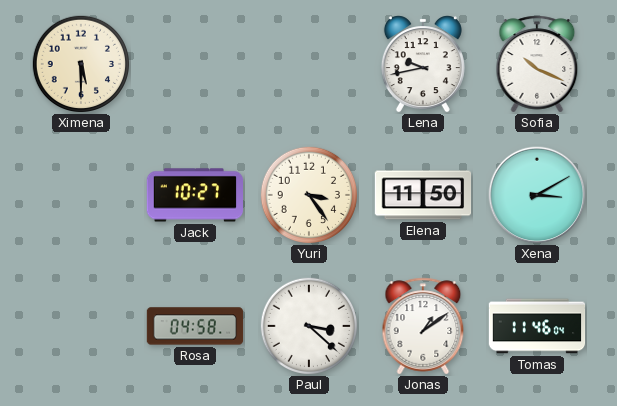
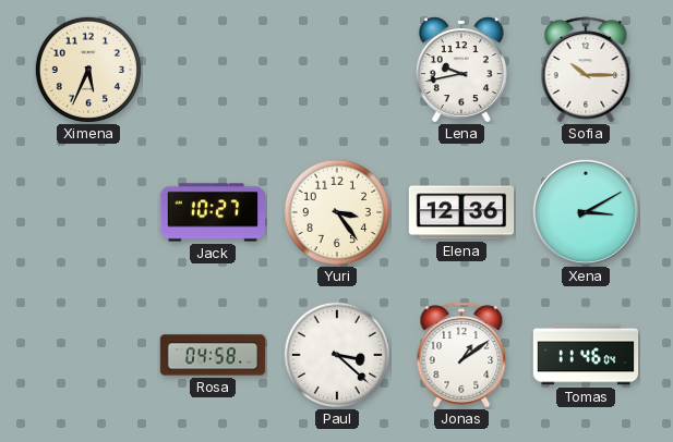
Ximena: 5:30 -> 5:34
Sofia: 10:19 -> 10:15
Elena: 11:50 -> 12:36
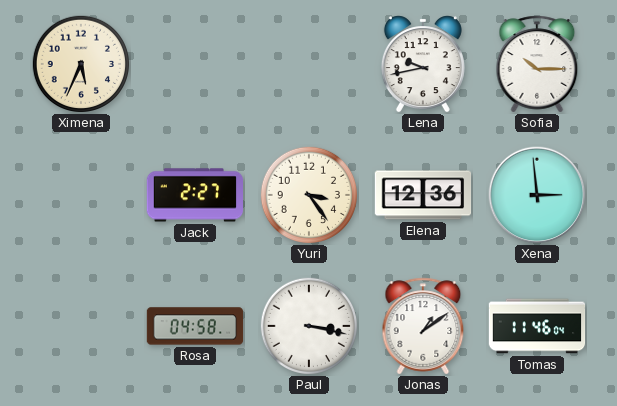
Jack: 10:27 -> 2:27
Xena: 3:10 -> 2:59
Paul: 3:22 -> 3:17
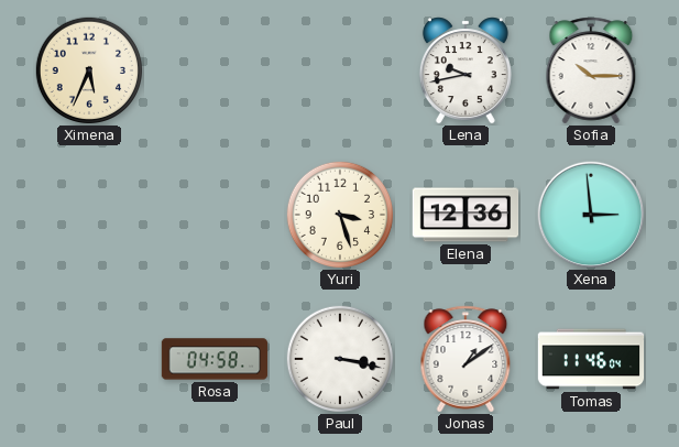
Jack: 2:27 -> none
Yuri: 3:24 -> 3:27
